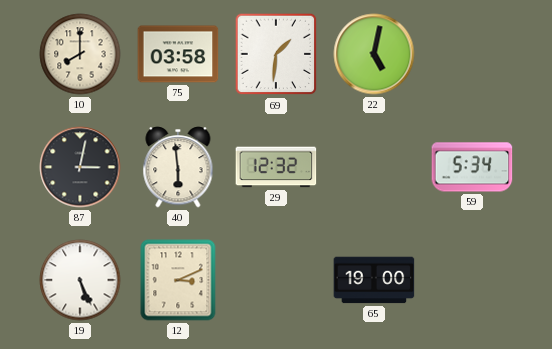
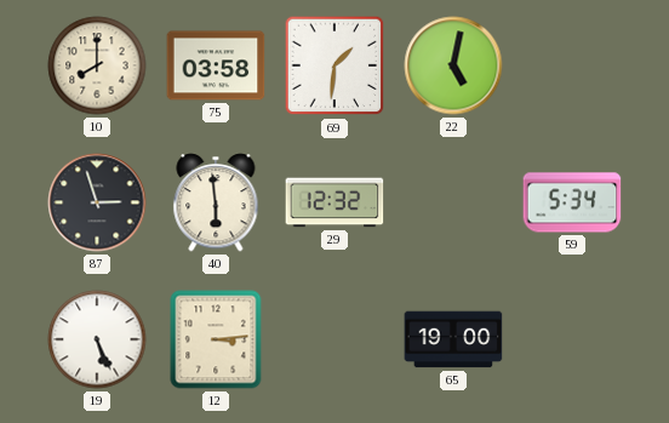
87: 3:02 -> 2:57
12: 3:11 -> 3:14
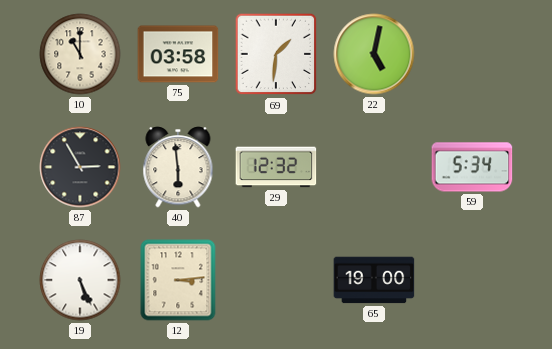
10: 8:00 -> 11:00
87: 2:57 -> 2:55
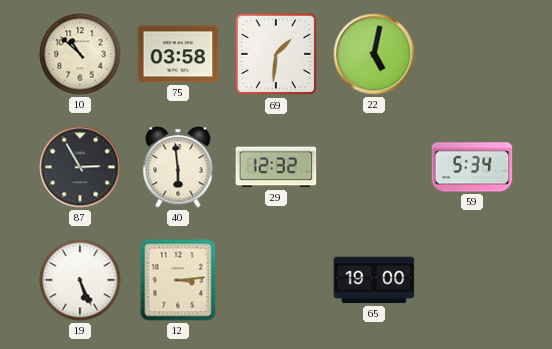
10: 11:00 -> 10:52
